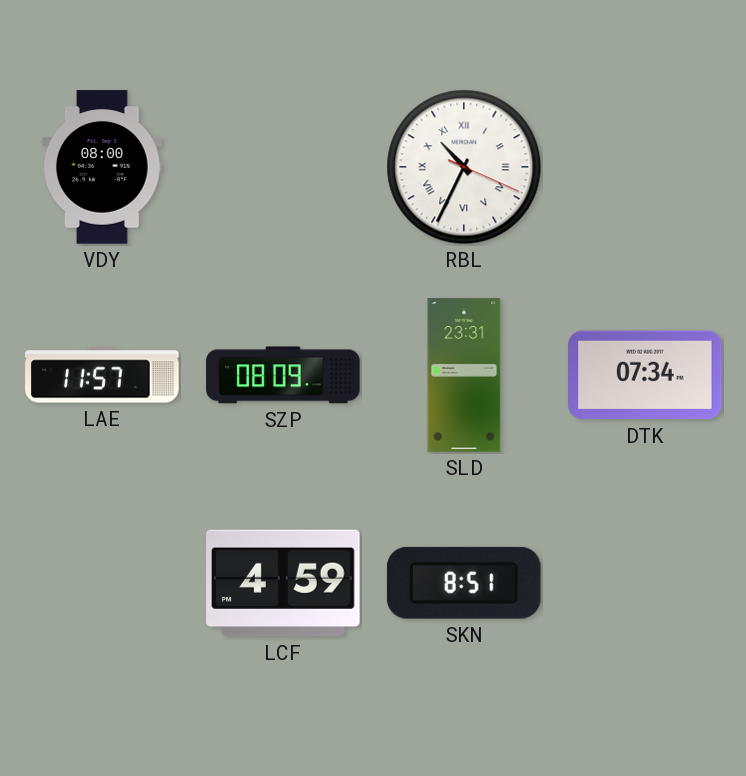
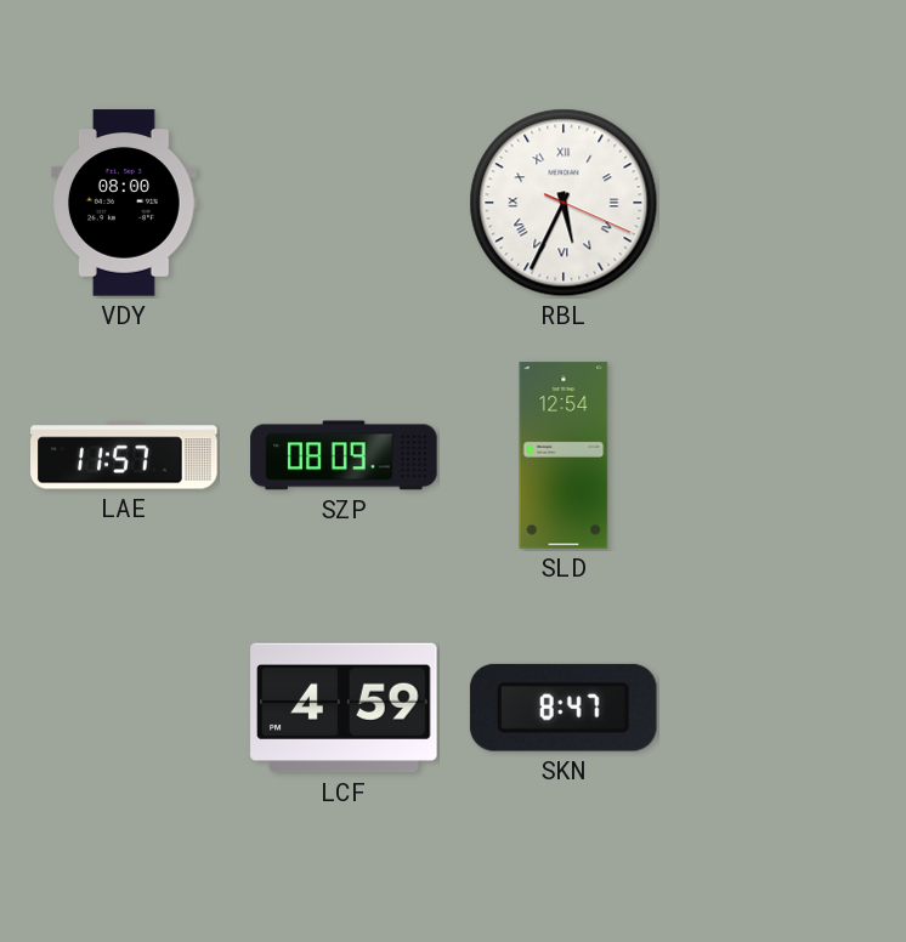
RBL: 10:34 -> 5:34
SLD: 23:31 -> 12:54
DTK: 07:34 -> none
SKN: 8:51 -> 8:47
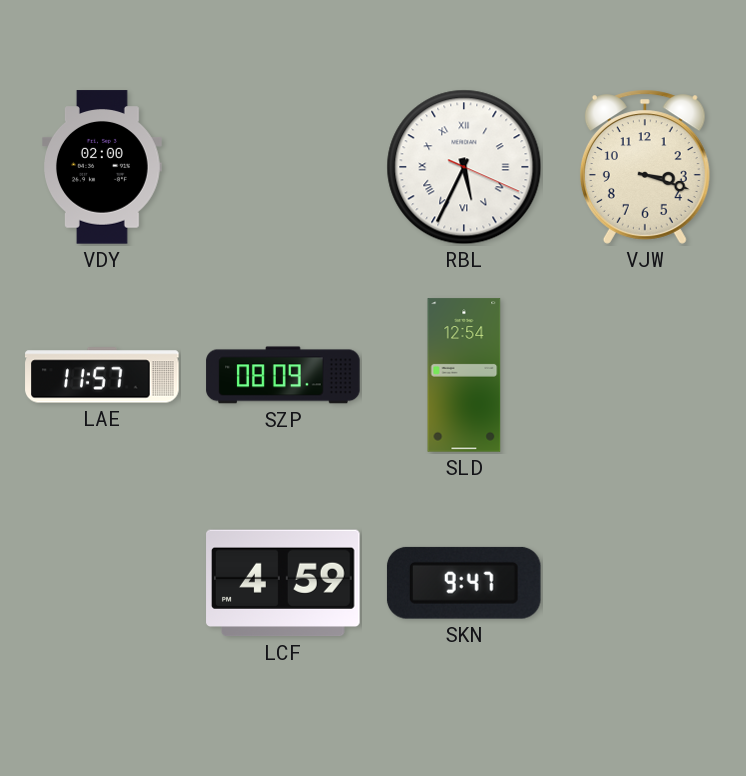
VDY: 08:00 -> 02:00
VJW: none -> 3:18
SKN: 8:47 -> 9:47
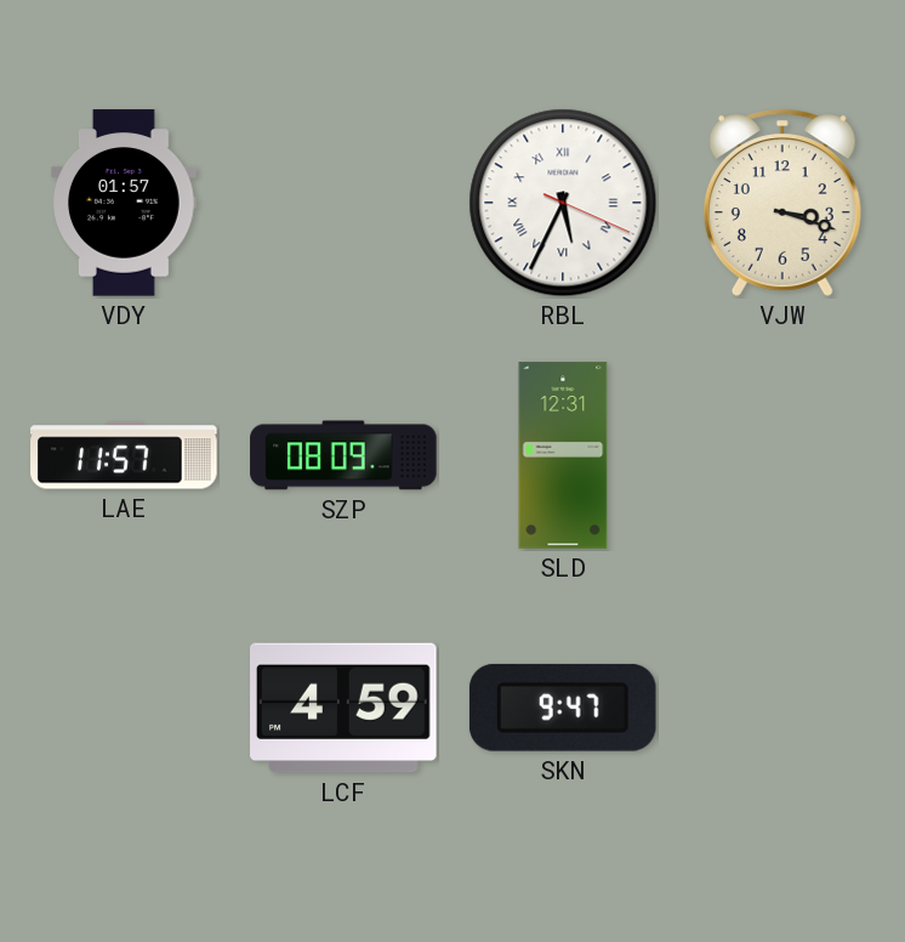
VDY: 02:00 -> 01:57
SLD: 12:54 -> 12:31
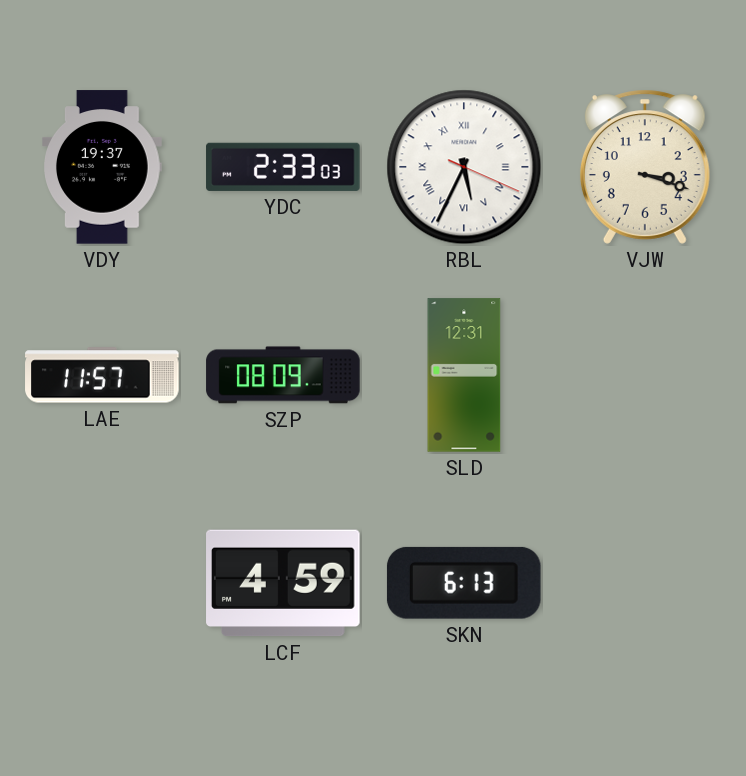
VDY: 01:57 -> 19:37
YDC: none -> 2:33
SKN: 9:47 -> 6:13
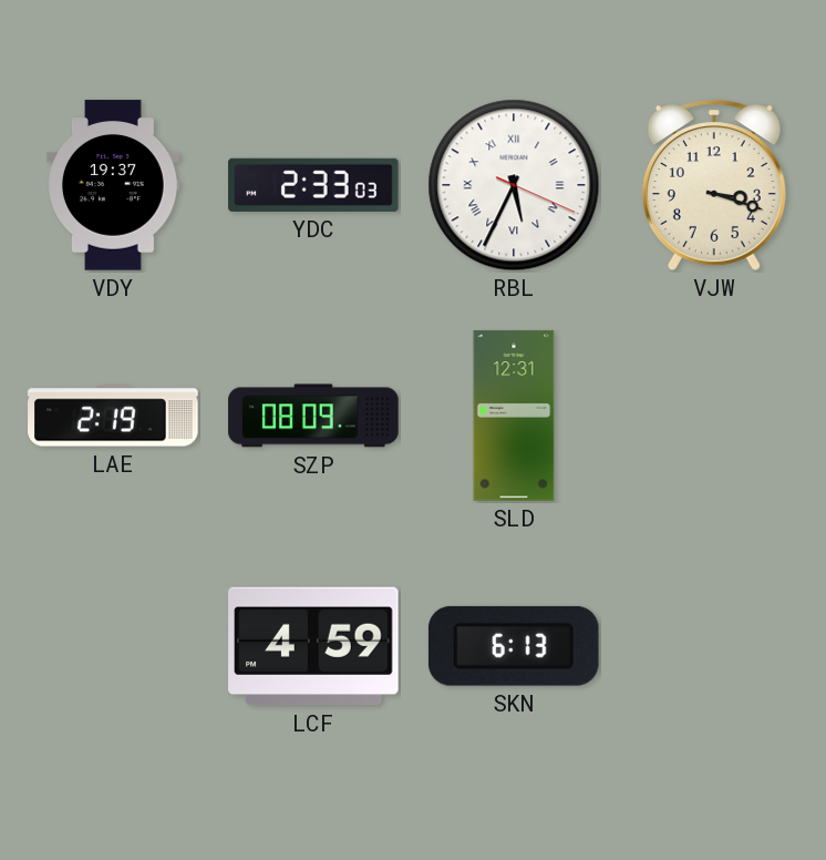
LAE: 11:57 -> 2:19
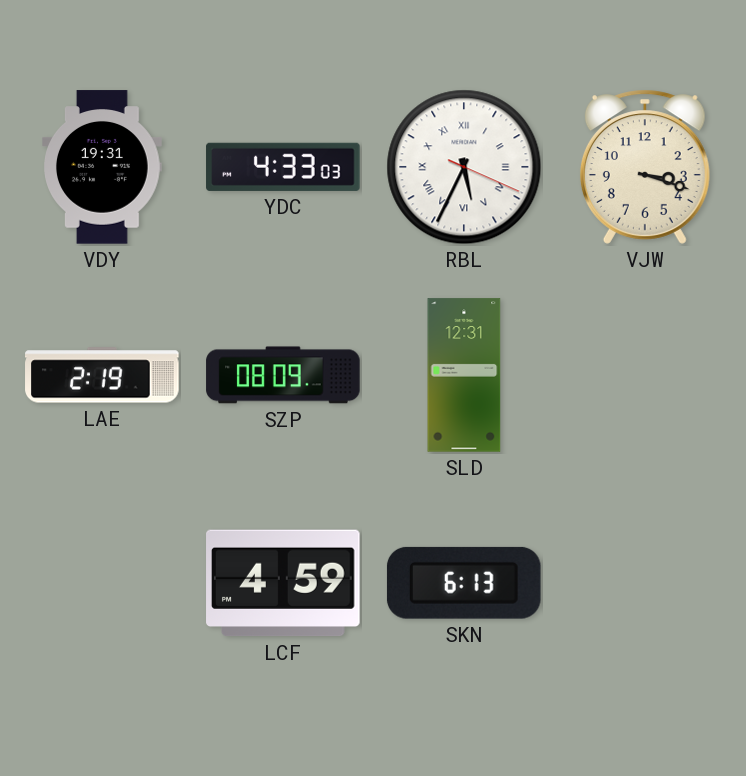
VDY: 19:37 -> 19:31
YDC: 2:33 -> 4:33
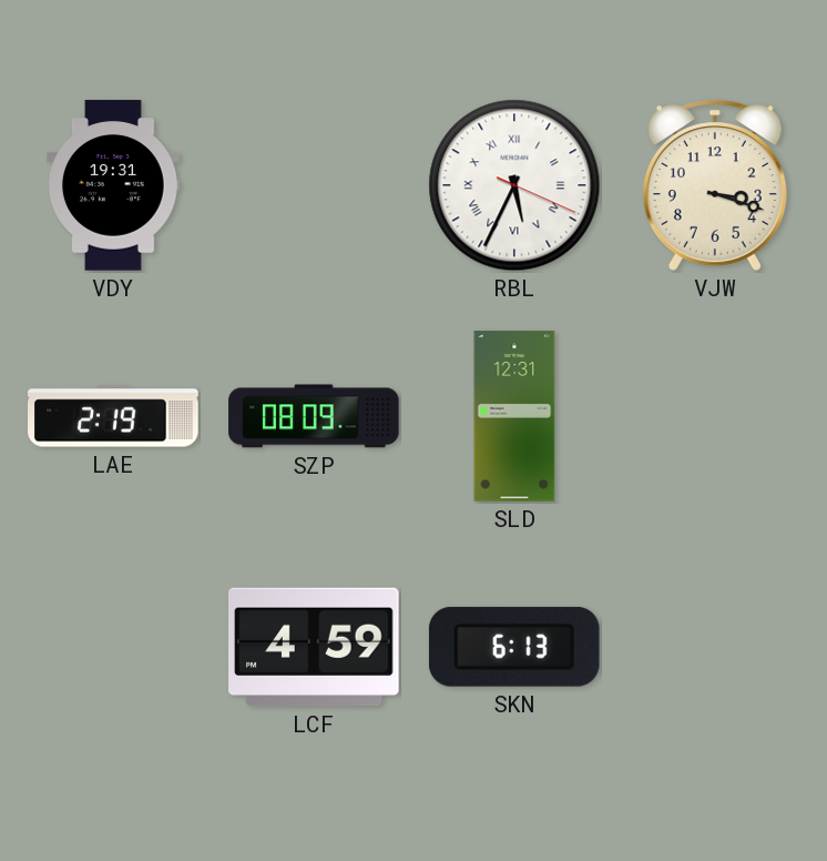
YDC: 4:33 -> none
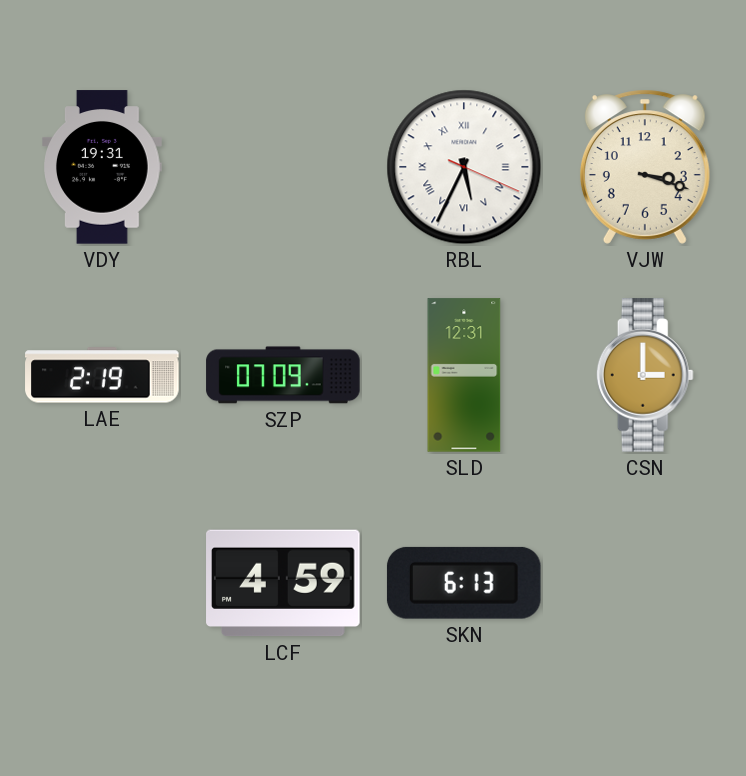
SZP: 08:09 -> 07:09
CSN: none -> 3:00
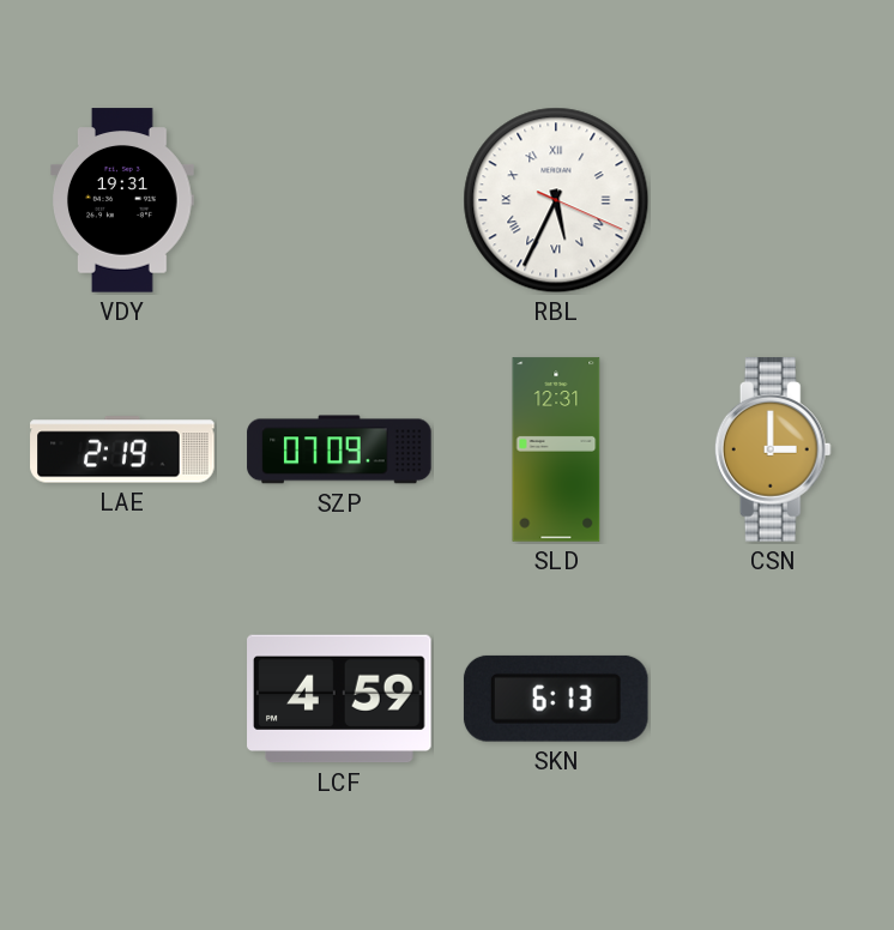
VJW: 3:18 -> none
